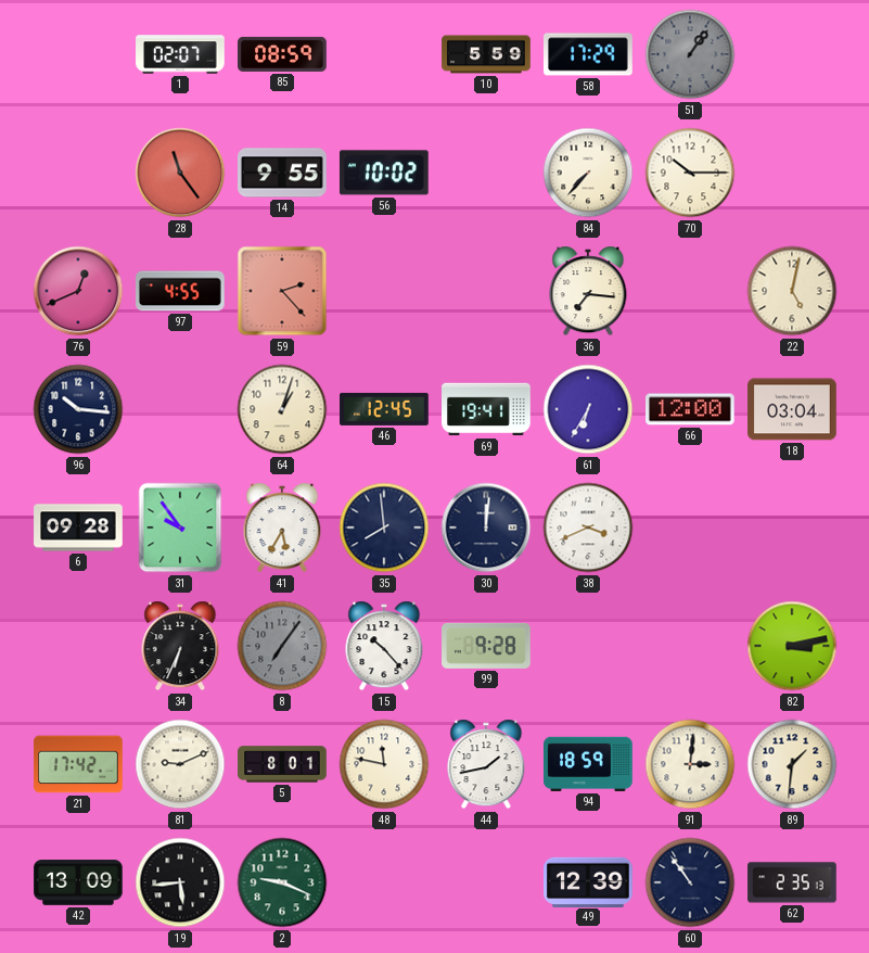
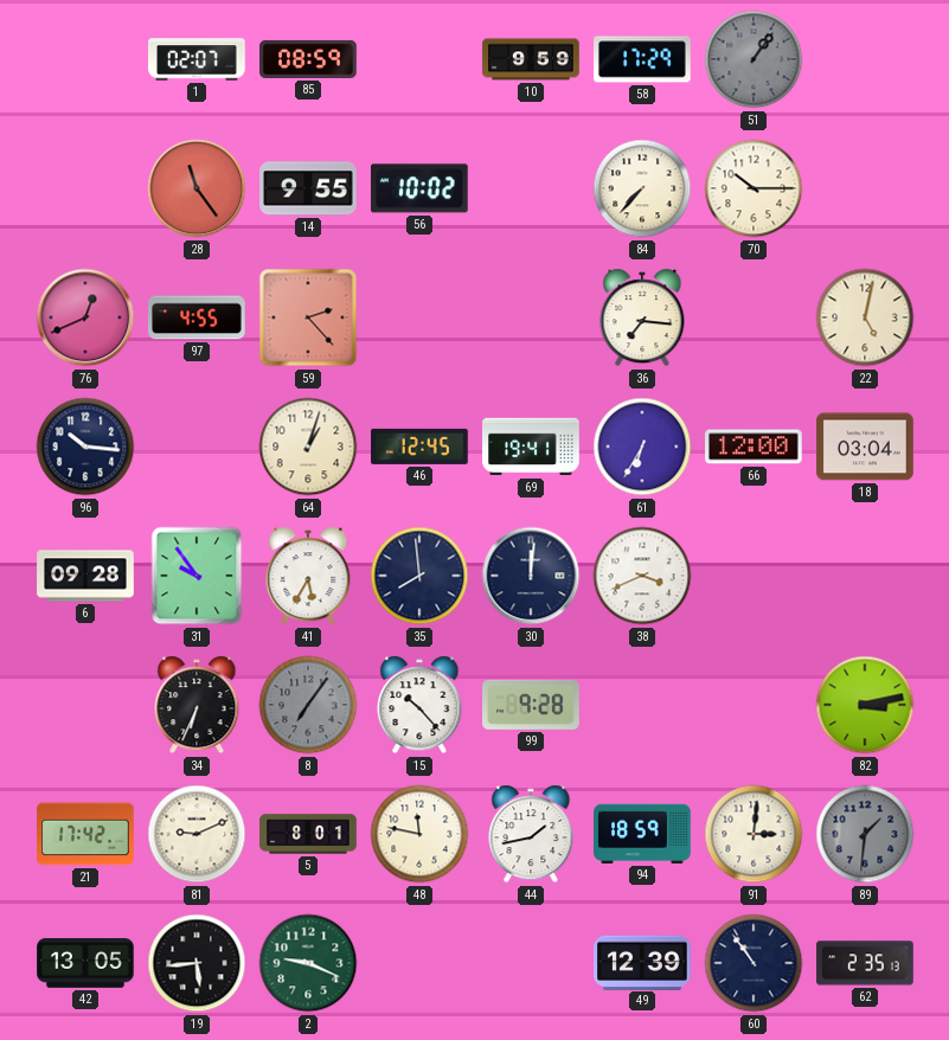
10: 5:59 -> 9:59
89 dial: cream -> grey
42: 13:09 -> 13:05
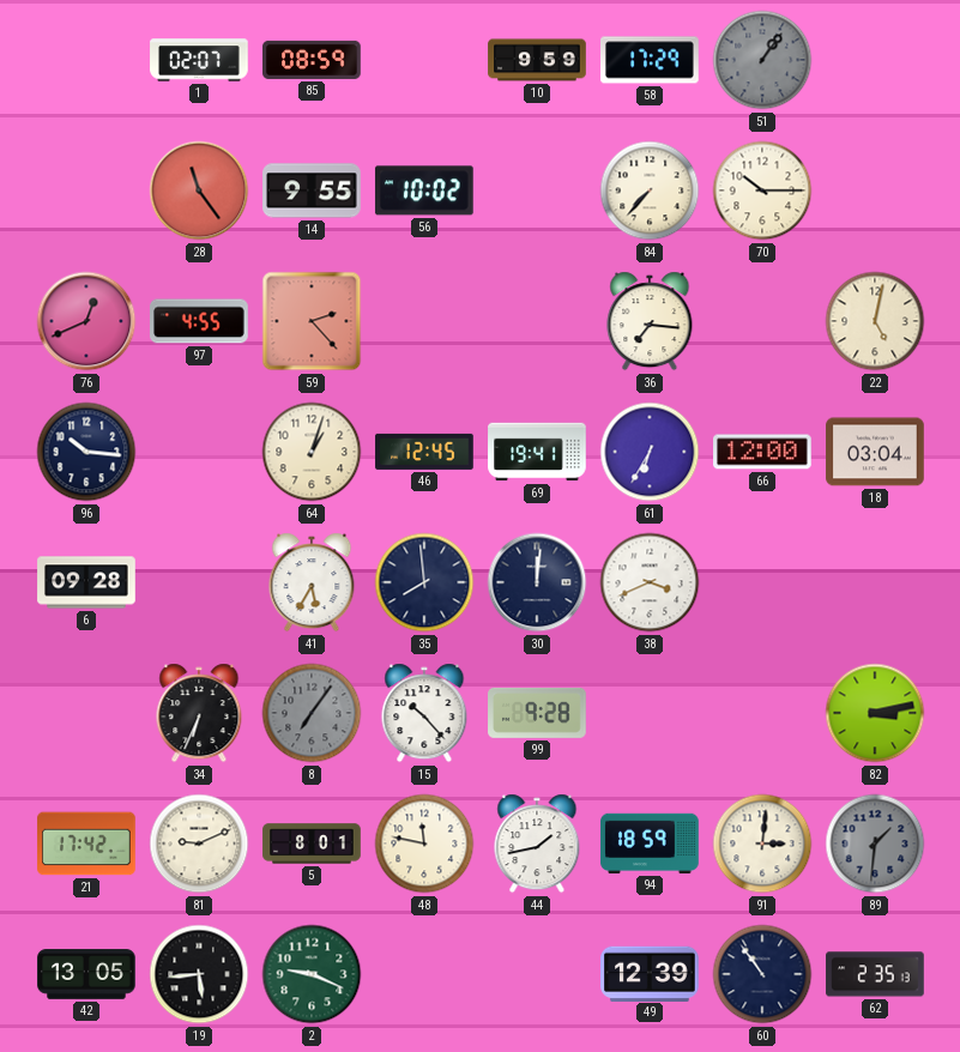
31: 9:54 -> none
